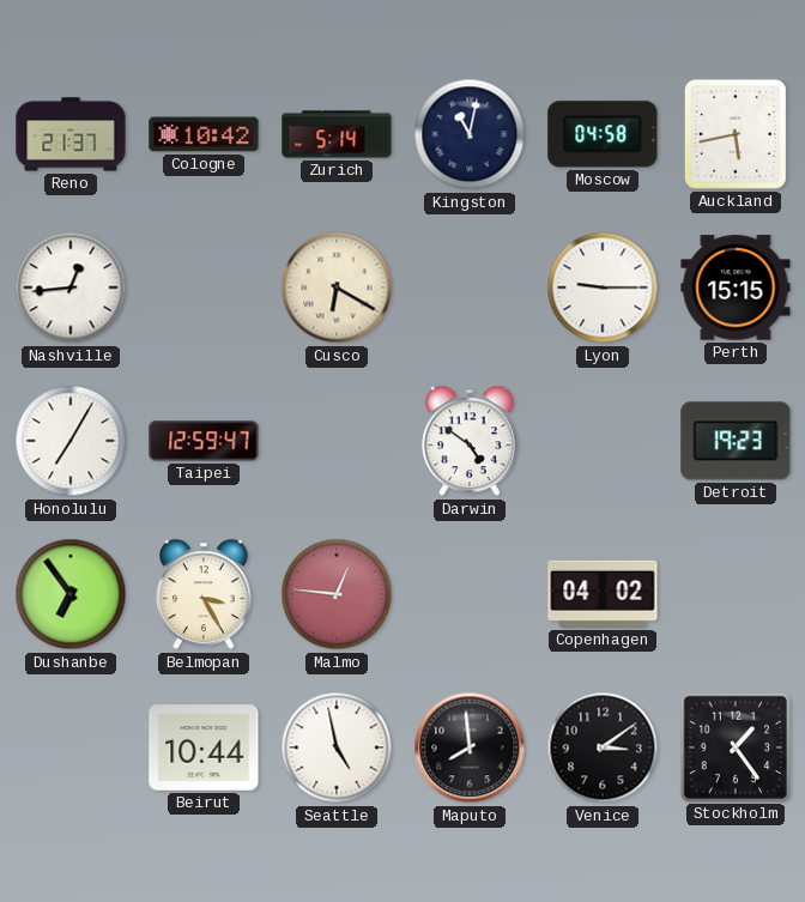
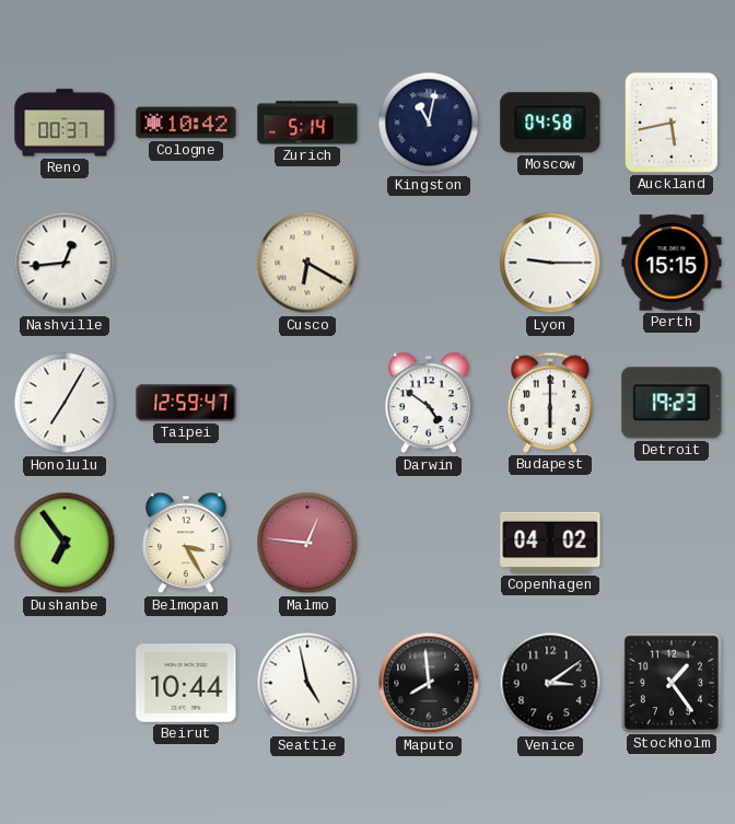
Reno: 21:37 -> 00:37
Budapest: none -> 6:00
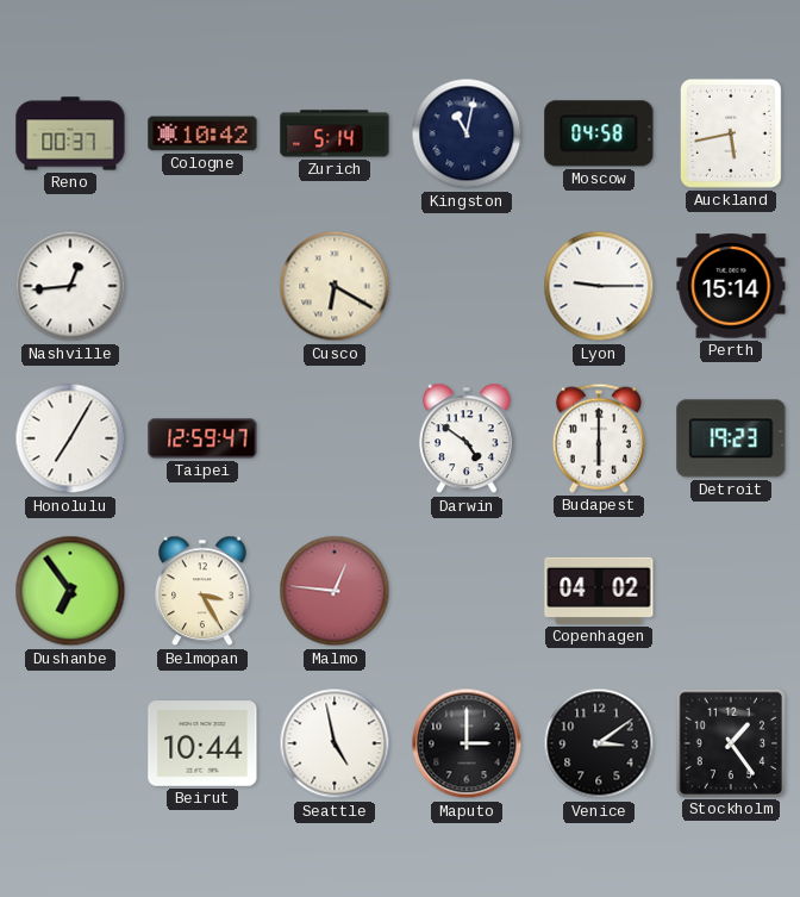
Perth: 15:15 -> 15:14
Maputo: 7:59 -> 3:00
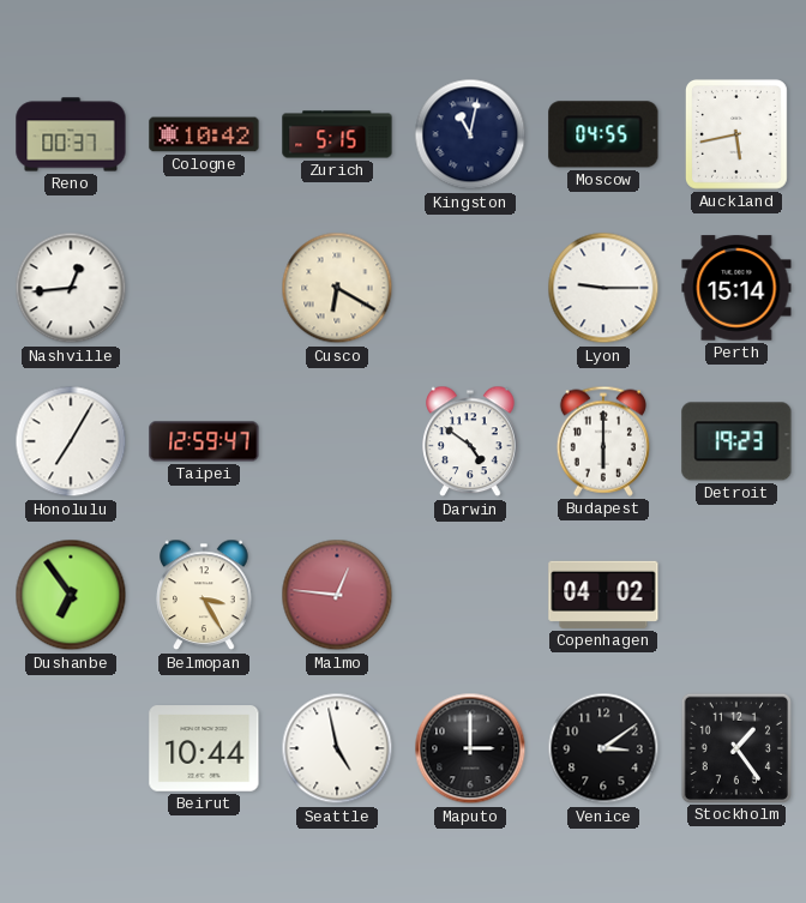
Zurich: 5:14 -> 5:15
Moscow: 04:58 -> 04:55
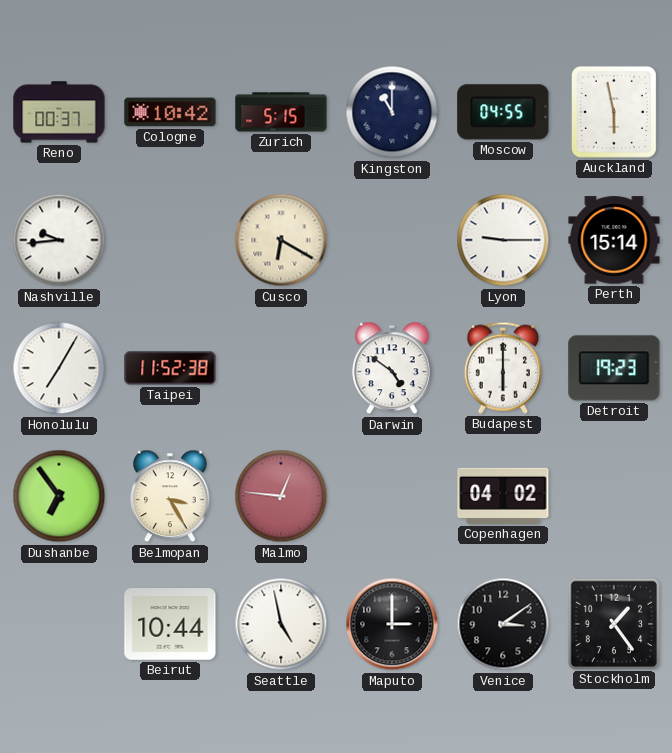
Kingston: 11:02 -> 11:00
Auckland: 5:43 -> 5:58
Nashville: 12:44 -> 9:44
Taipei: 12:59 -> 11:52
